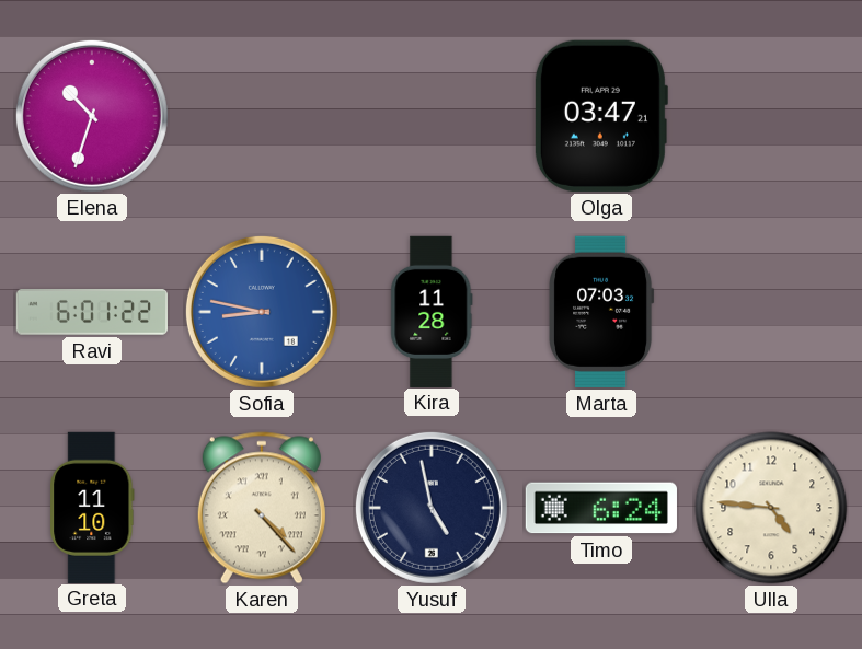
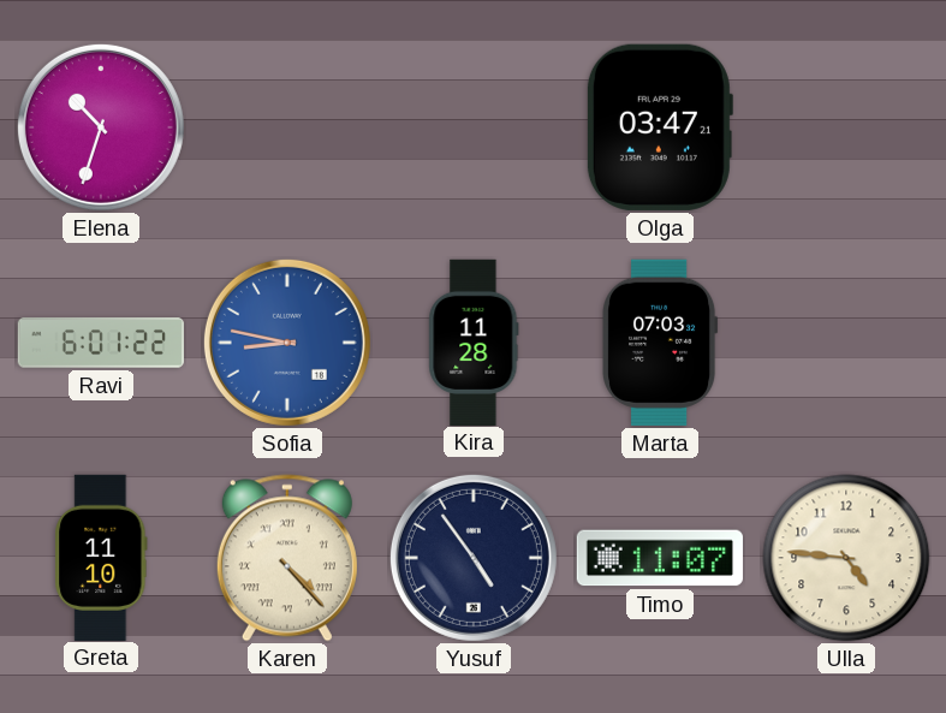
Yusuf: 4:58 -> 4:54
Timo: 6:24 -> 11:07
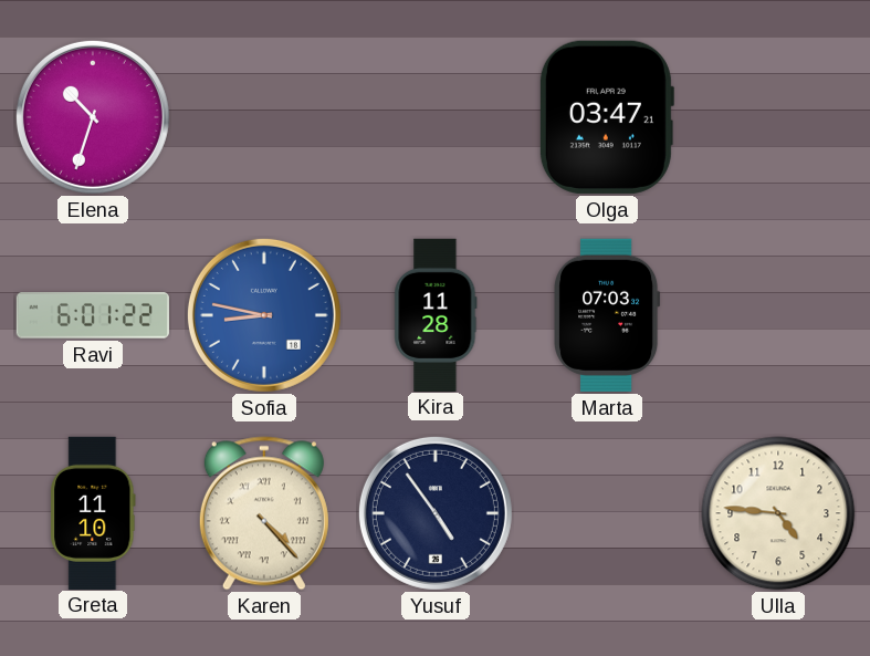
Timo: 11:07 -> none
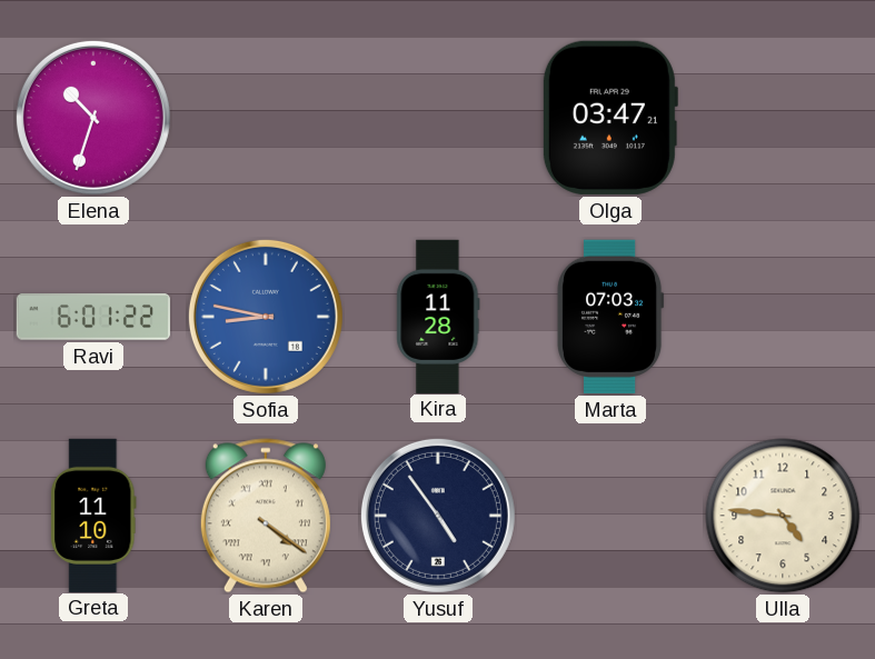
Karen: 4:23 -> 4:21
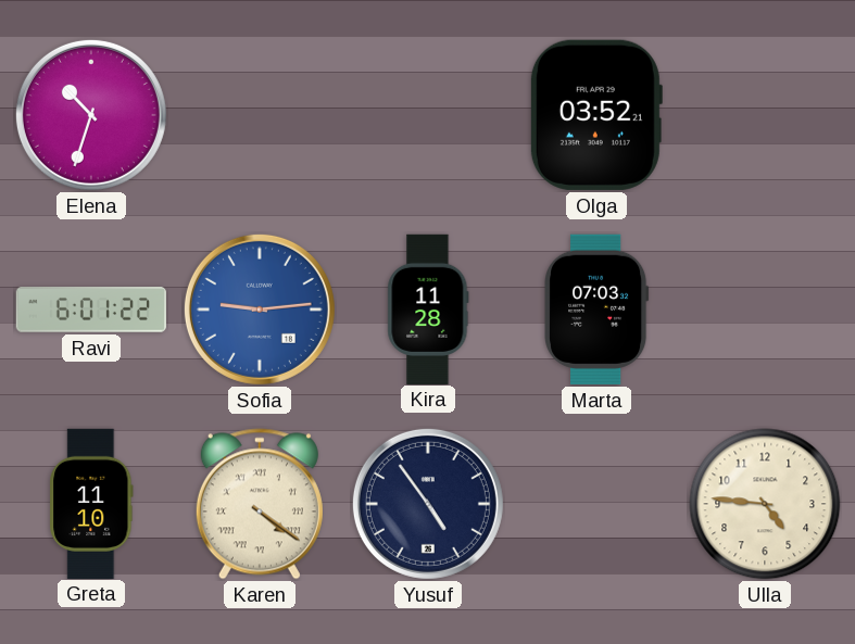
Olga: 03:47 -> 03:52
Sofia: 8:47 -> 9:14
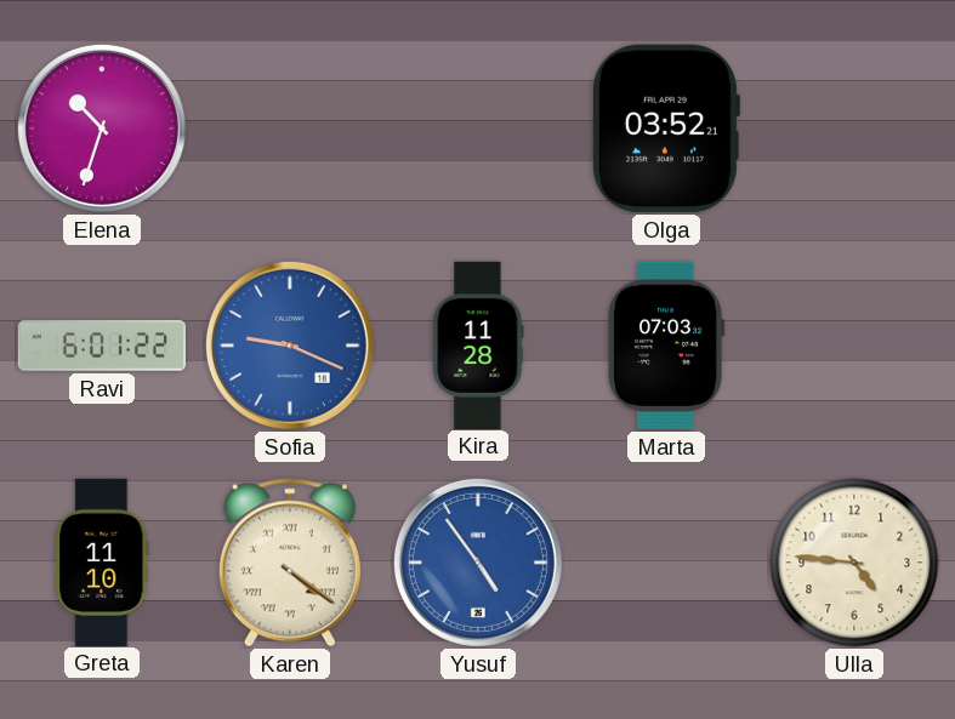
Sofia: 9:14 -> 9:19
Yusuf dial: navy -> blue
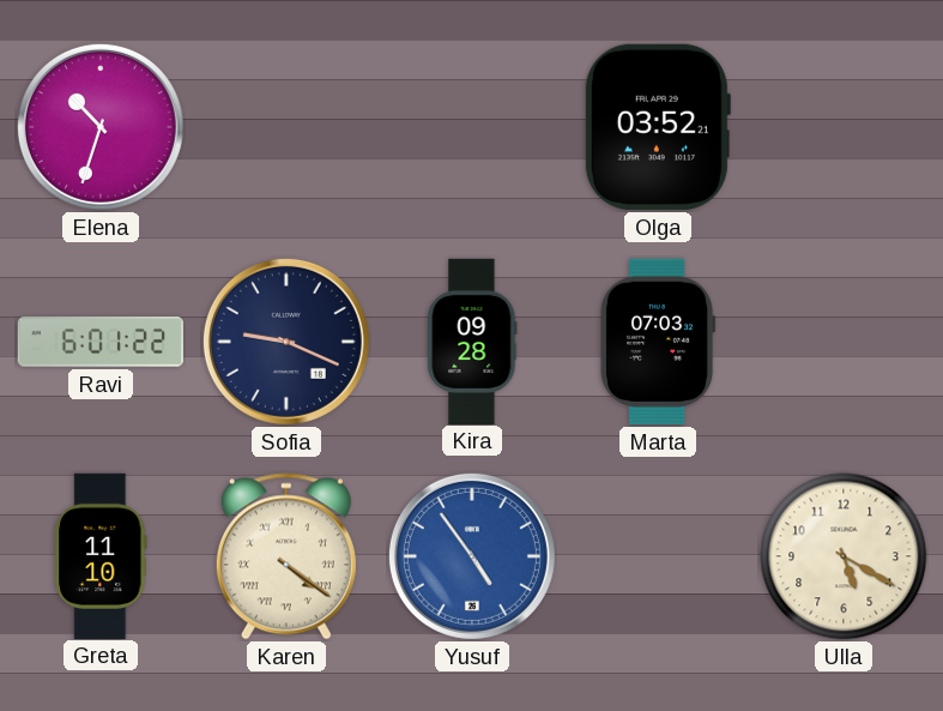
Sofia dial: blue -> navy
Kira: 11:28 -> 09:28
Ulla: 4:46 -> 5:20
